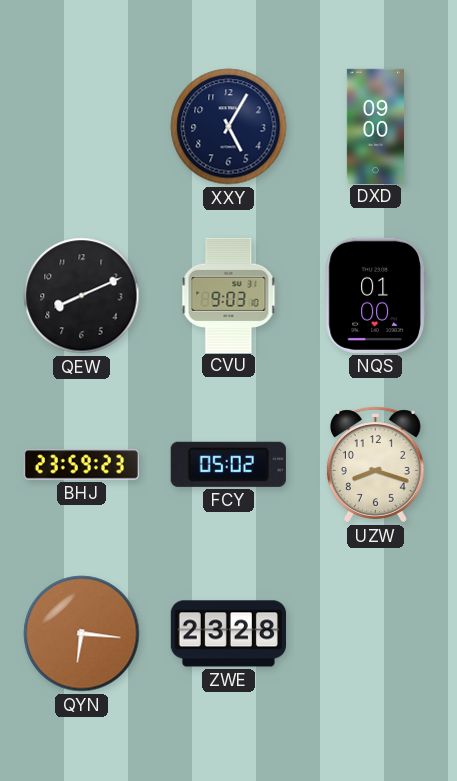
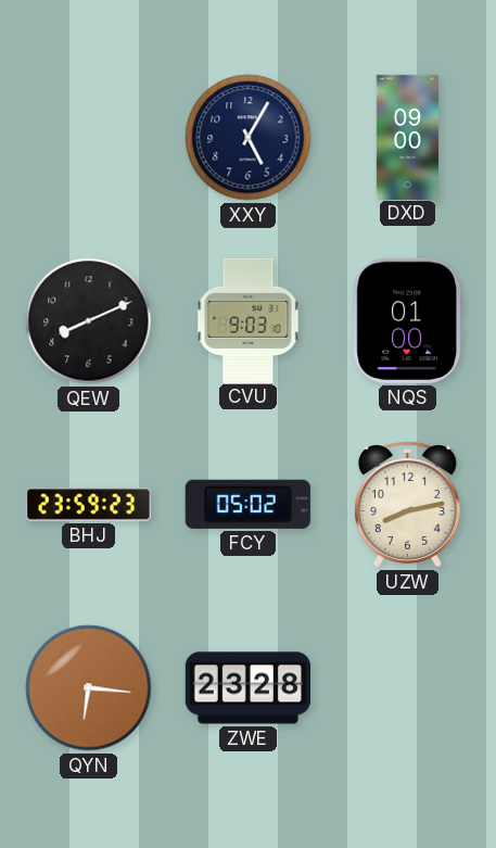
UZW: 8:18 -> 8:13
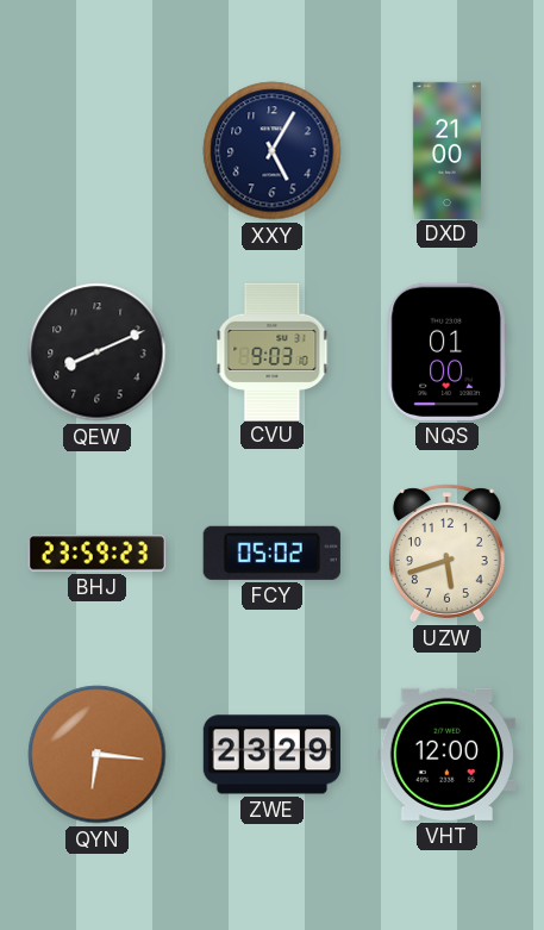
DXD: 09:00 -> 21:00
UZW: 8:13 -> 5:42
ZWE: 23:28 -> 23:29
VHT: none -> 12:00
